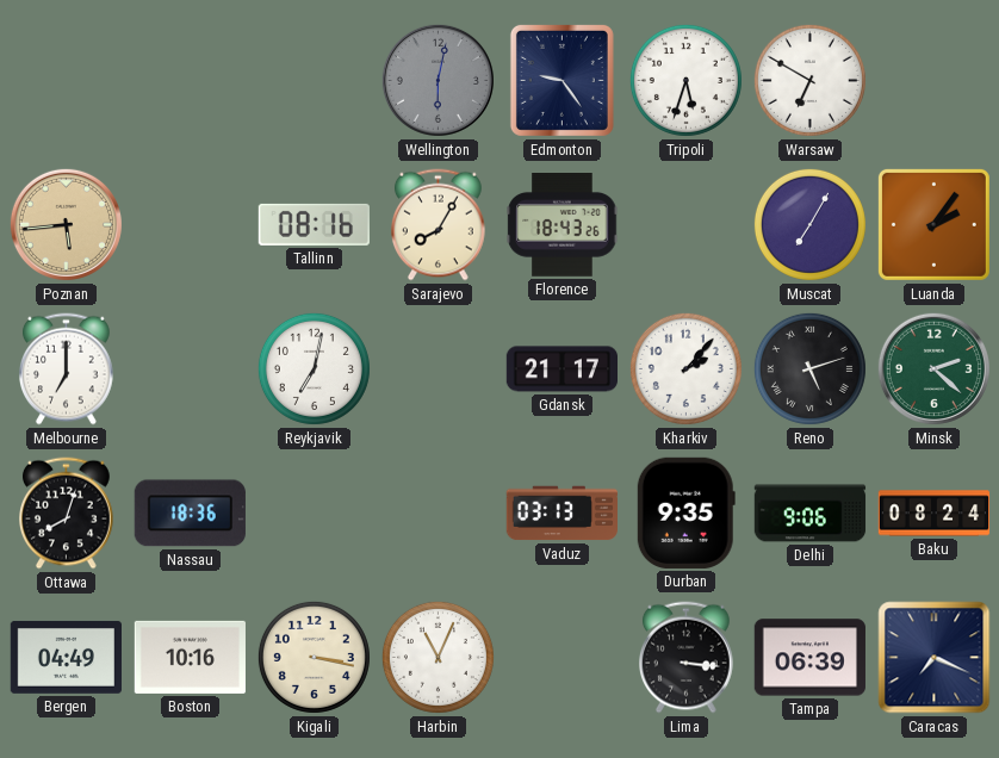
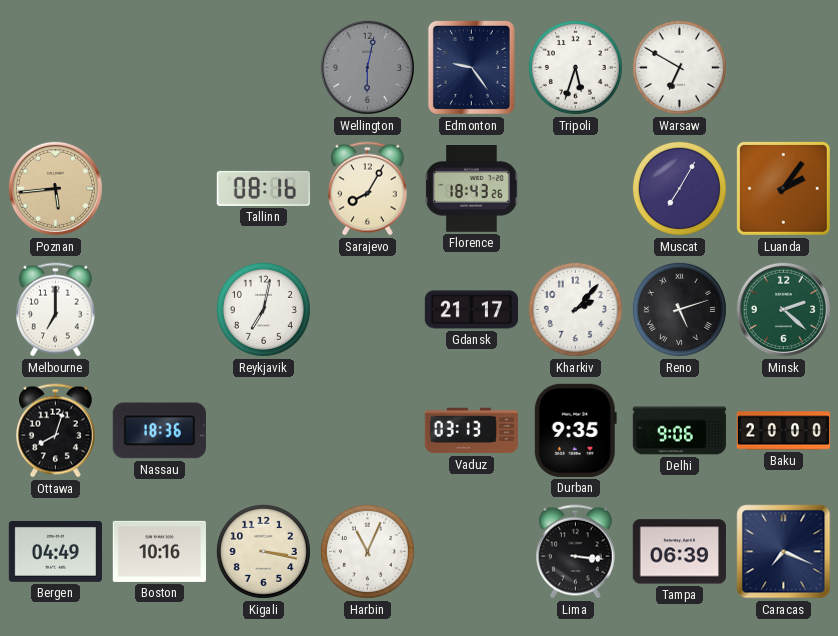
Baku: 08:24 -> 20:00
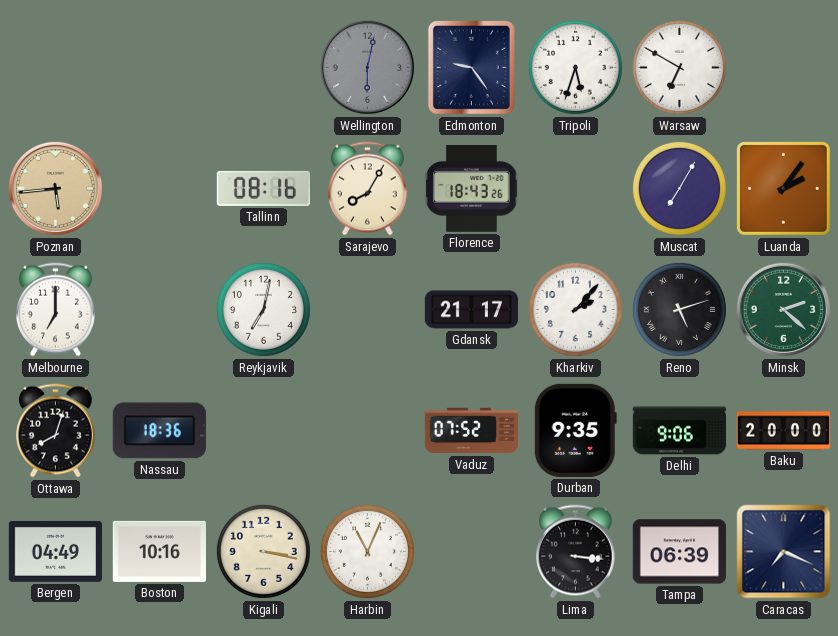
Vaduz: 03:13 -> 07:52
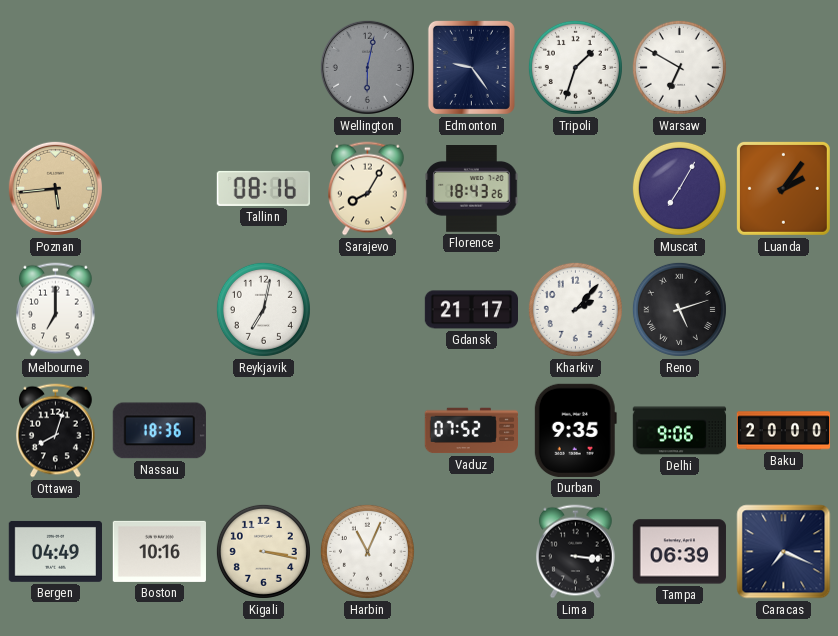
Tripoli: 5:33 -> 1:33
Minsk: 2:22 -> none
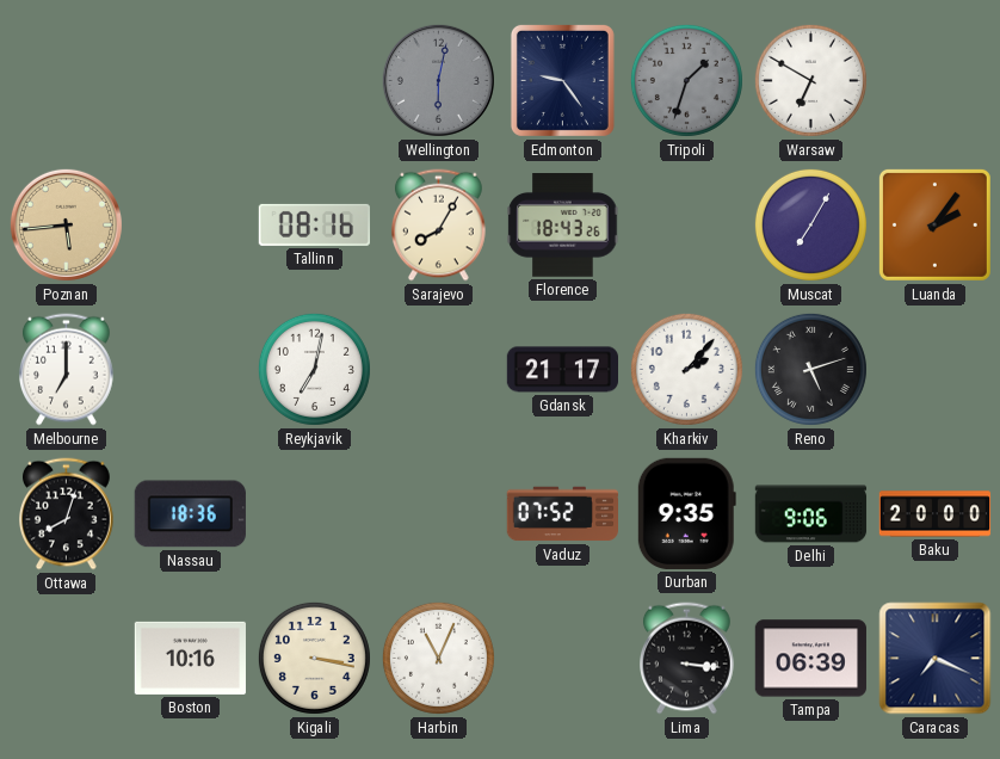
Tripoli dial: white -> grey
Bergen: 04:49 -> none
